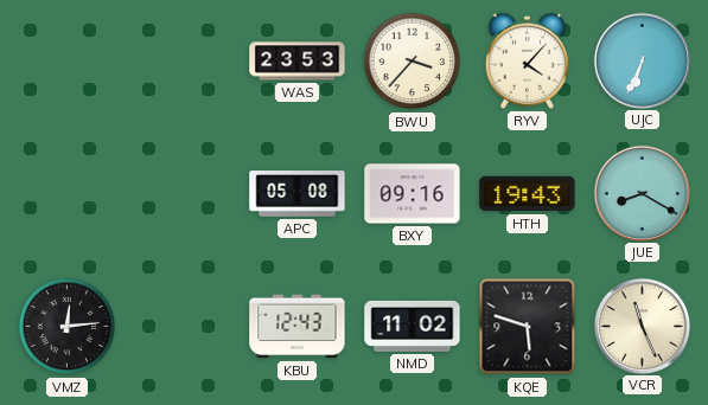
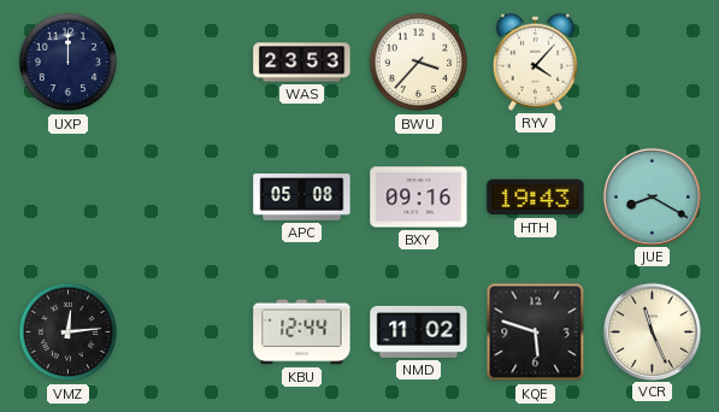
UXP: none -> 12:00
UJC: 6:34 -> none
KBU: 12:43 -> 12:44
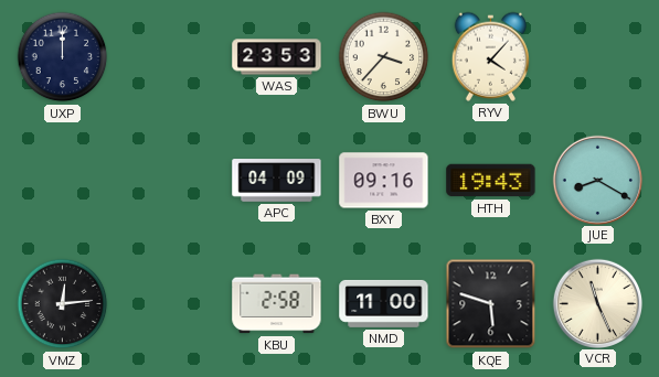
APC: 05:08 -> 04:09
KBU: 12:44 -> 2:58
NMD: 11:02 -> 11:00
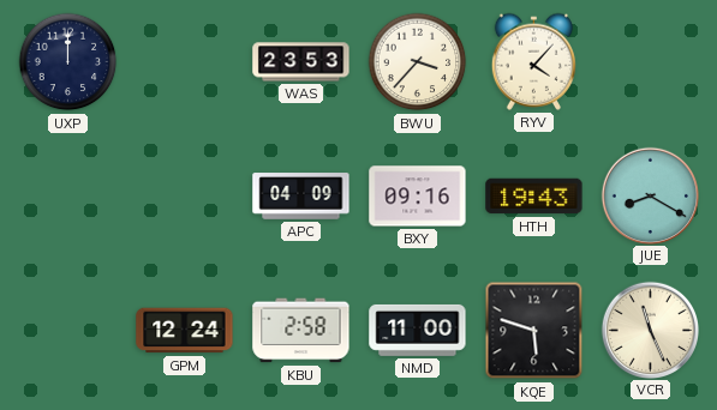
VMZ: 12:14 -> none
GPM: none -> 12:24
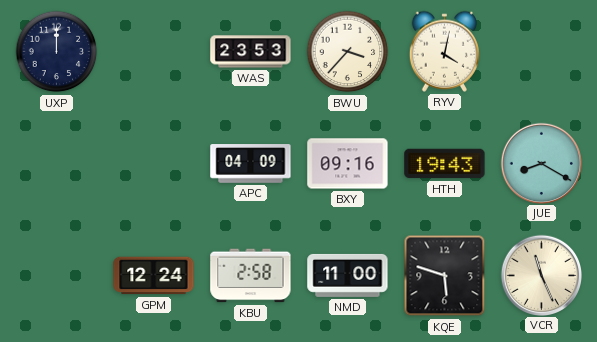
RYV: 4:07 -> 4:02
